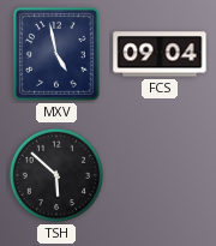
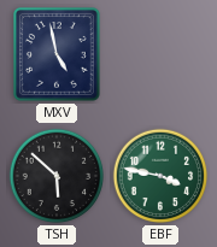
FCS: 09:04 -> none
EBF: none -> 3:47
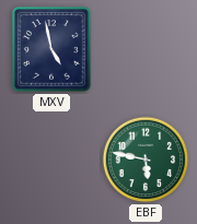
TSH: 5:52 -> none
EBF: 3:47 -> 5:47
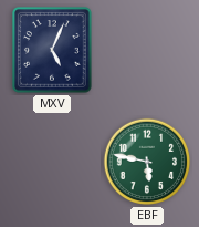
MXV: 4:58 -> 5:04
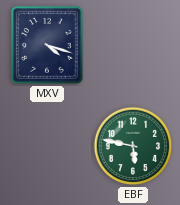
MXV: 5:04 -> 4:18
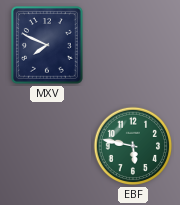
MXV: 4:18 -> 7:49
